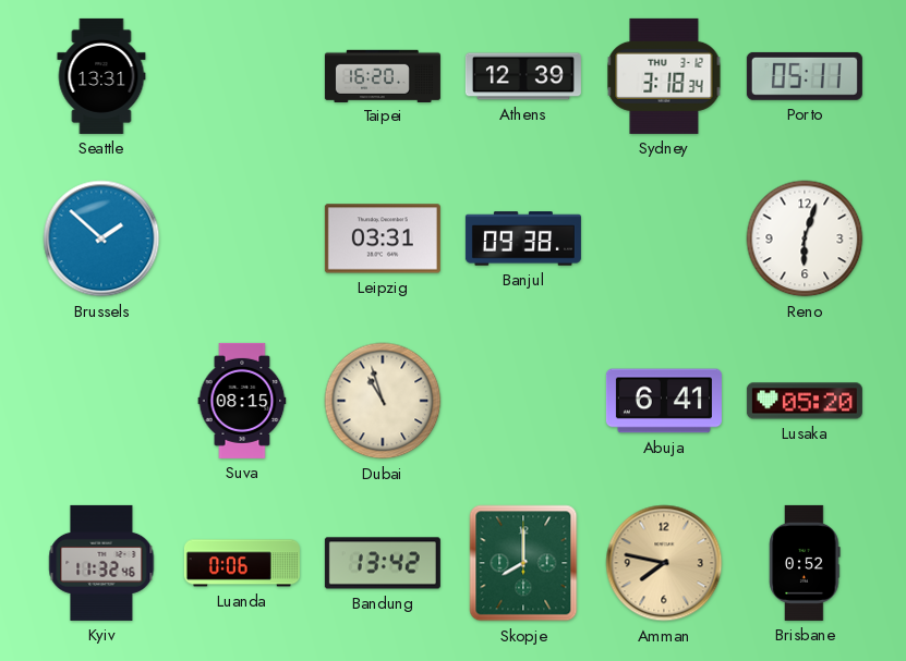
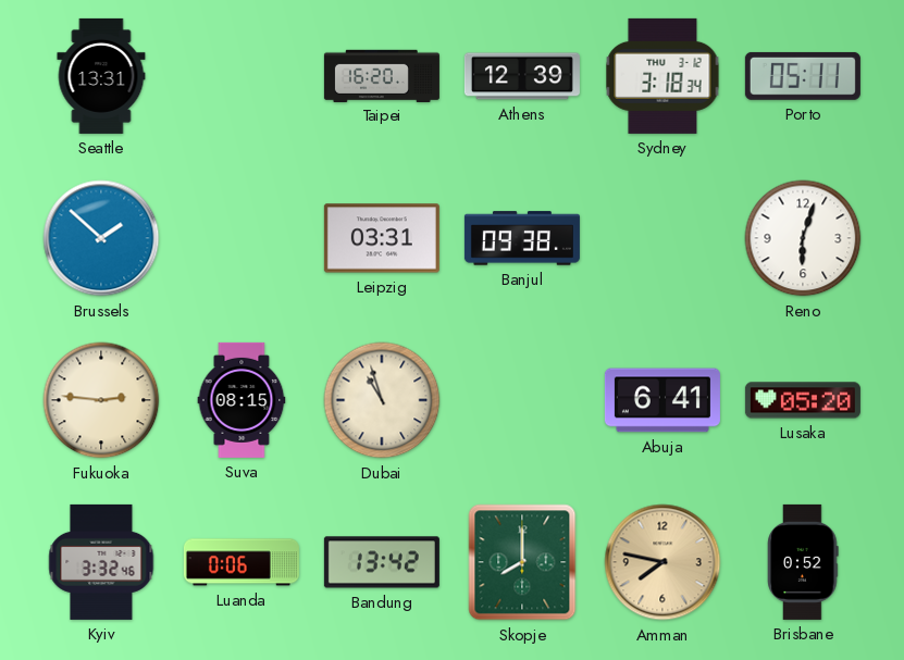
Fukuoka: none -> 2:46
Kyiv: 11:32 -> 3:32
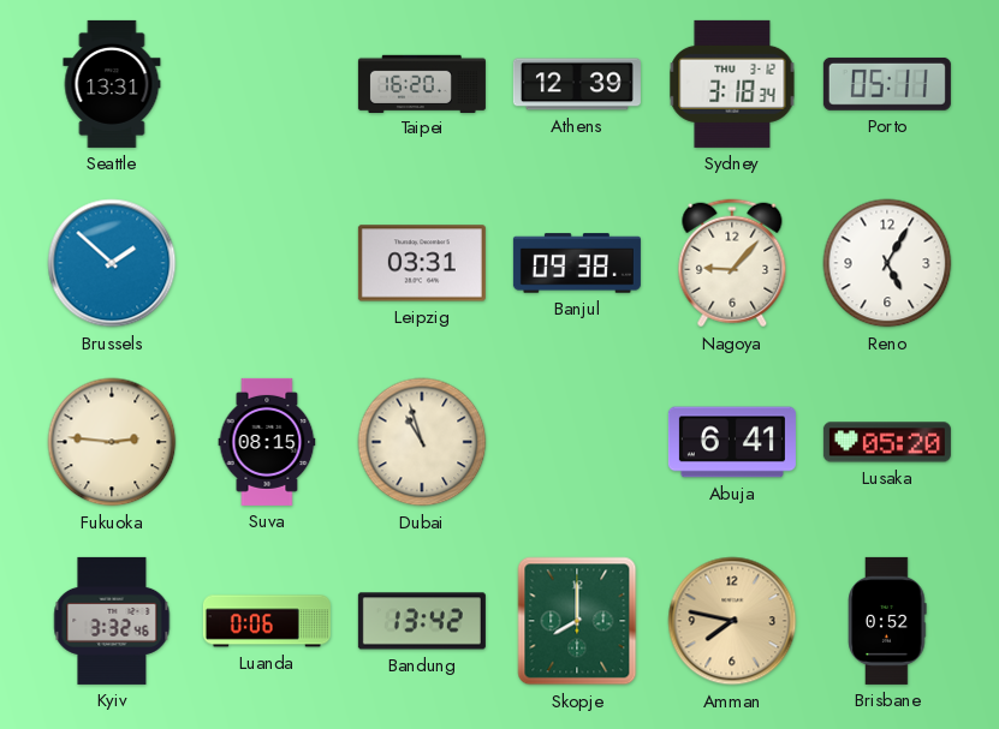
Nagoya: none -> 9:07
Reno: 6:03 -> 5:05
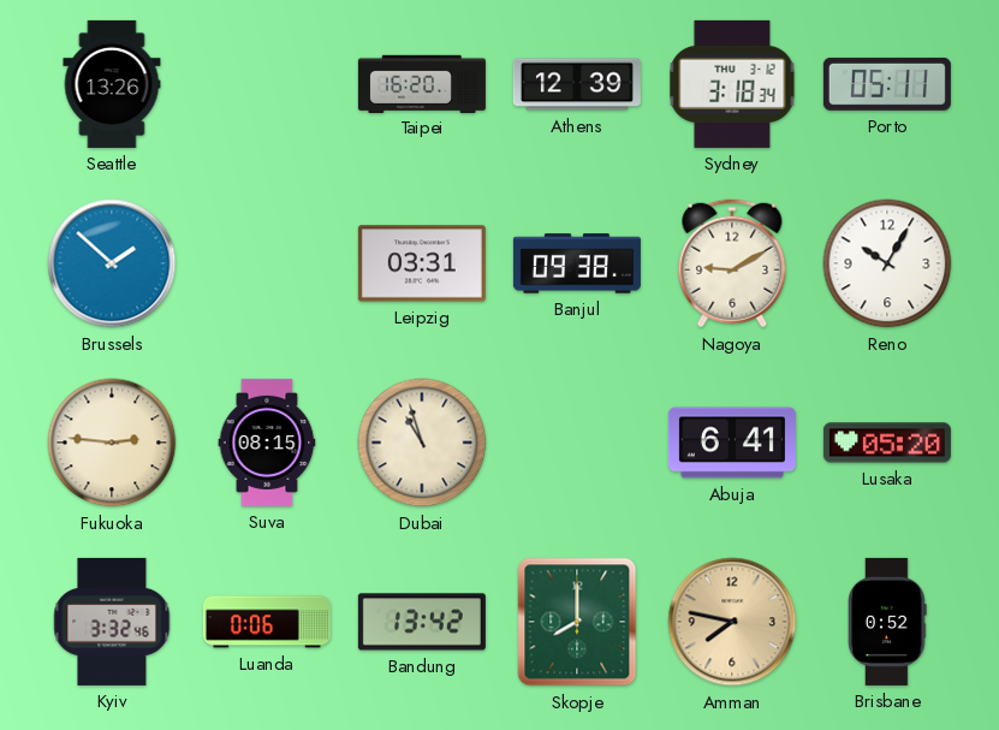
Seattle: 13:31 -> 13:26
Nagoya: 9:07 -> 9:10
Reno: 5:05 -> 10:05
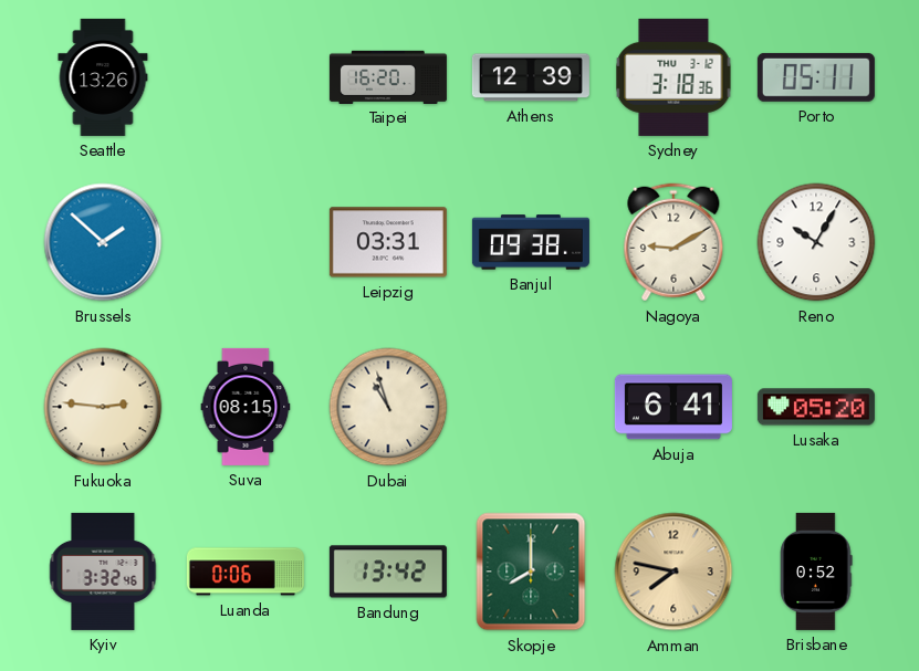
Sydney: 3:18:34 -> 3:18:36
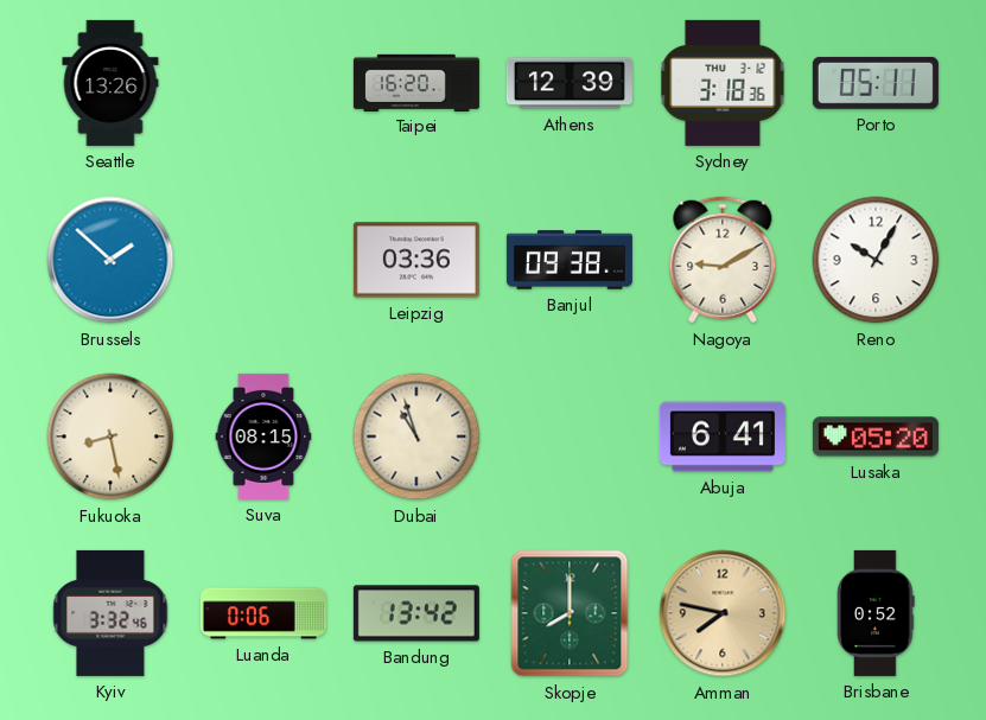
Leipzig: 03:31 -> 03:36
Fukuoka: 2:46 -> 8:28
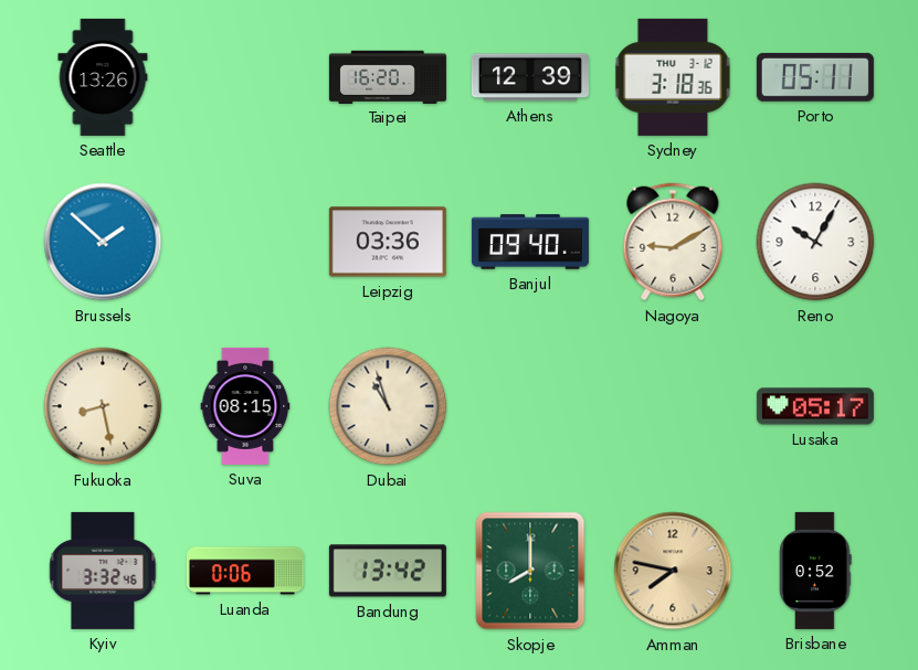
Banjul: 09:38 -> 09:40
Abuja: 6:41 -> none
Lusaka: 05:20 -> 05:17
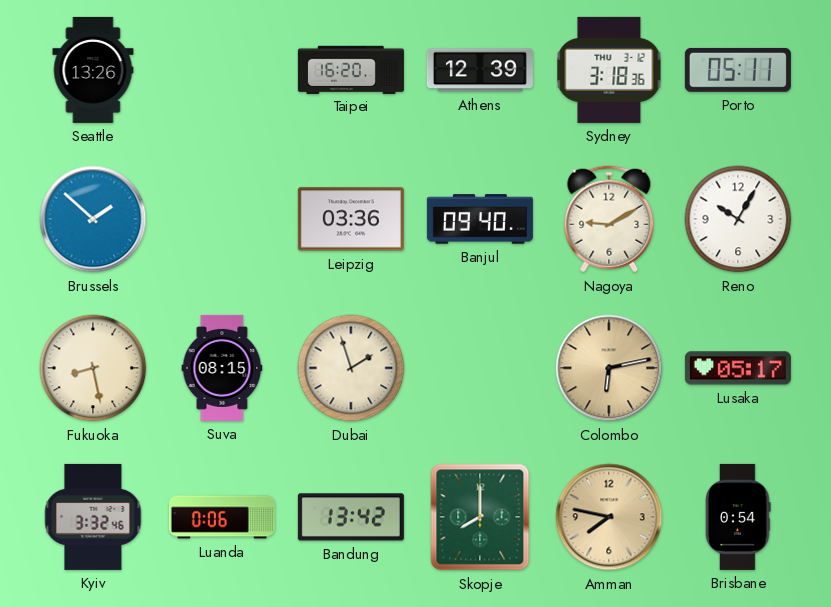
Dubai: 10:57 -> 1:57
Colombo: none -> 6:13
Brisbane: 0:52 -> 0:54
